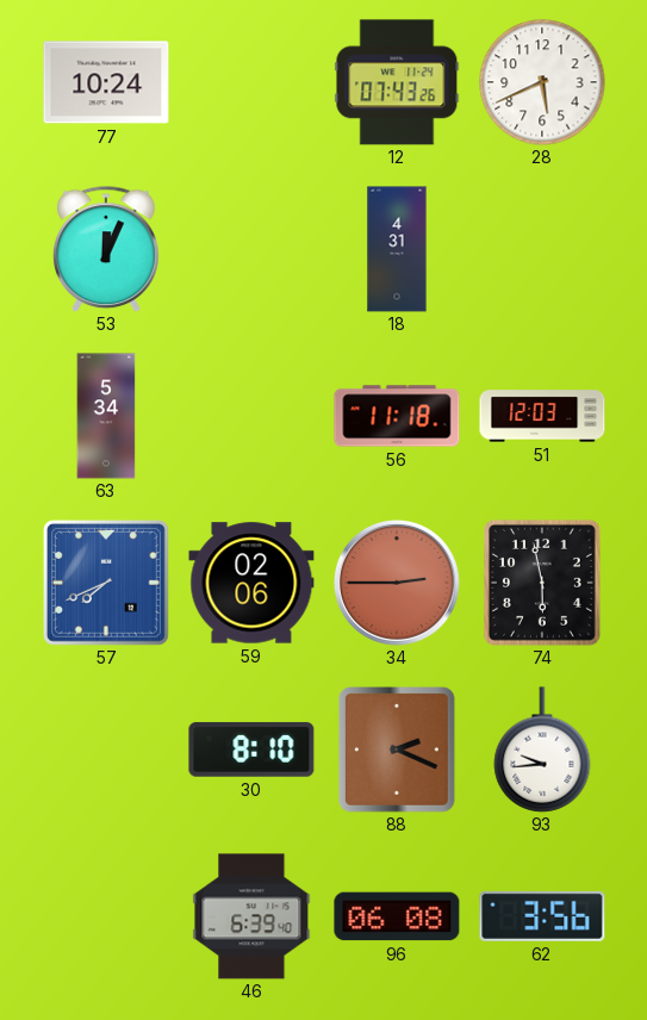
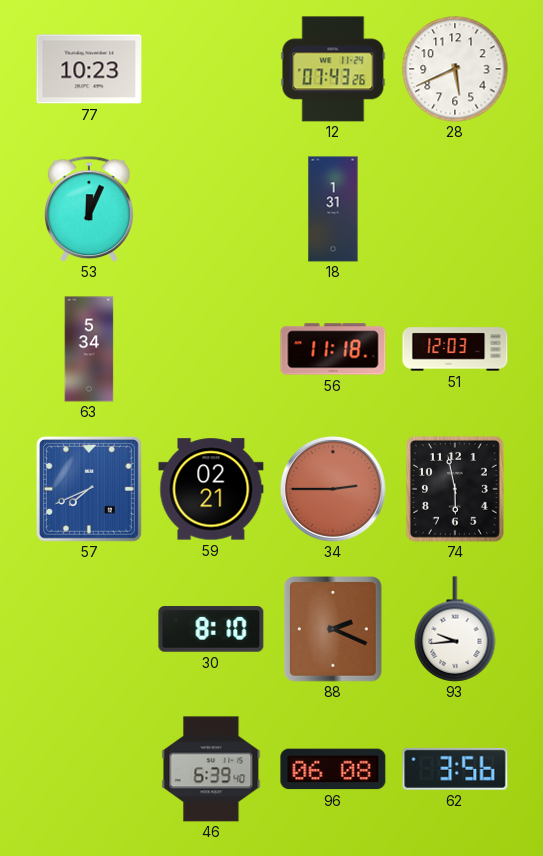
77: 10:24 -> 10:23
18: 4:31 -> 1:31
59: 02:06 -> 02:21
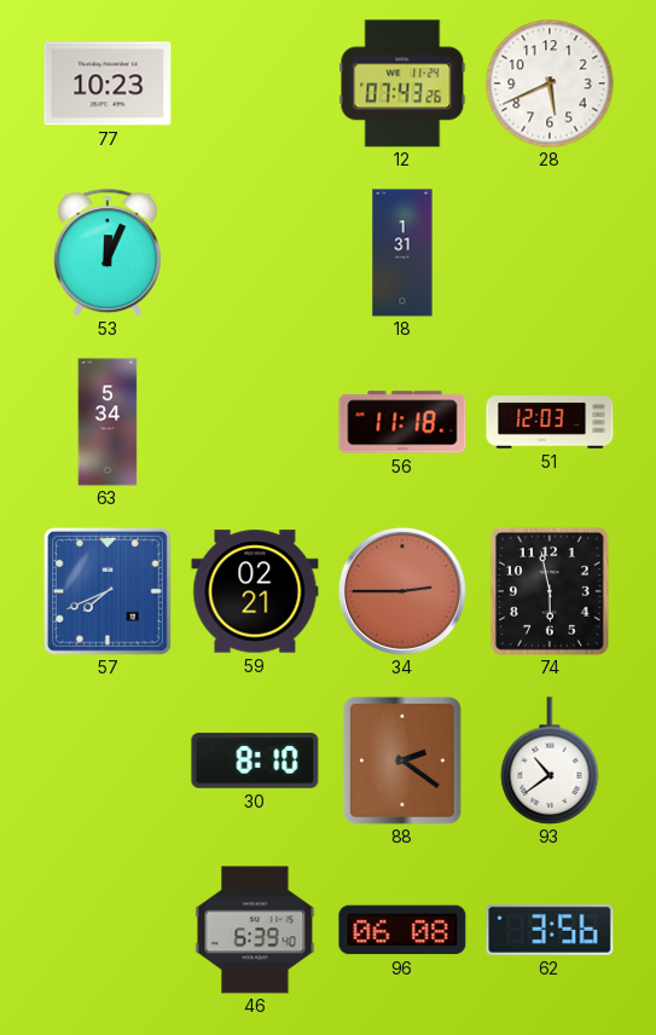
88: 2:19 -> 2:21
93: 9:44 -> 10:39
